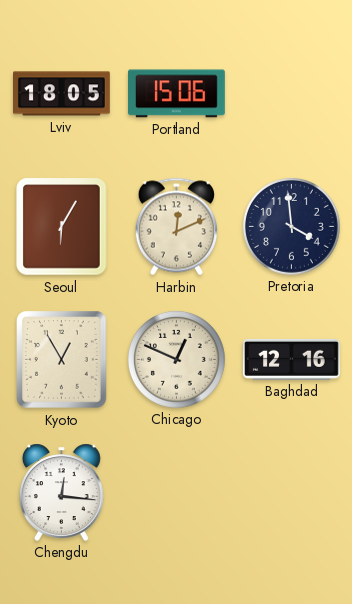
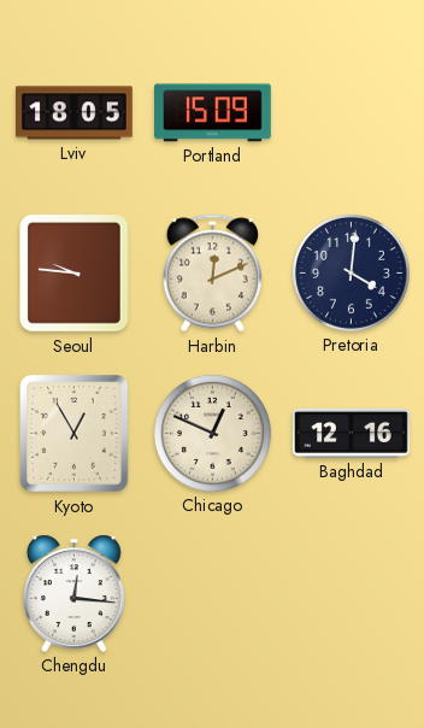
Portland: 15:06 -> 15:09
Seoul: 6:05 -> 9:46
Pretoria: 3:59 -> 4:01
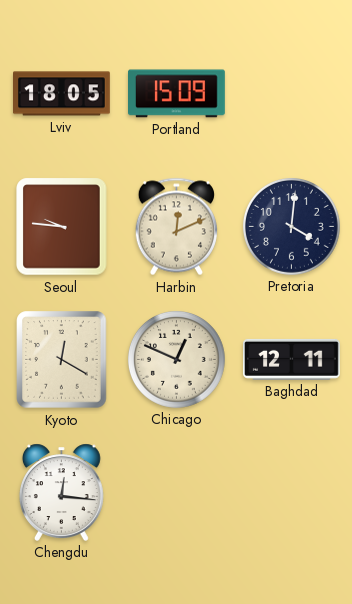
Kyoto: 12:55 -> 12:20
Baghdad: 12:16 -> 12:11
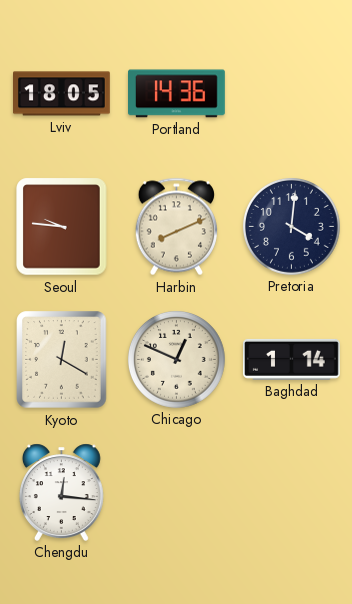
Portland: 15:09 -> 14:36
Harbin: 12:11 -> 8:11
Baghdad: 12:11 -> 1:14
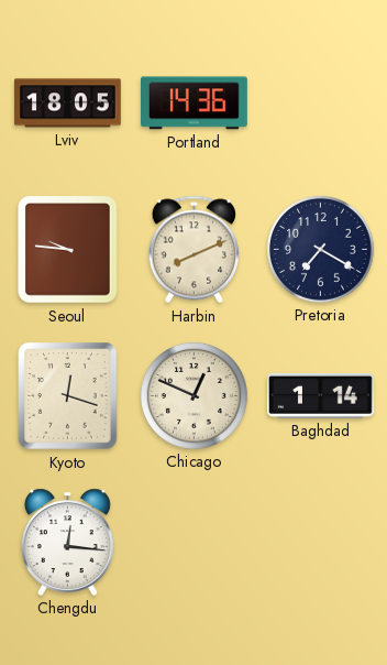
Pretoria: 4:01 -> 7:20
Kyoto: 12:20 -> 12:18
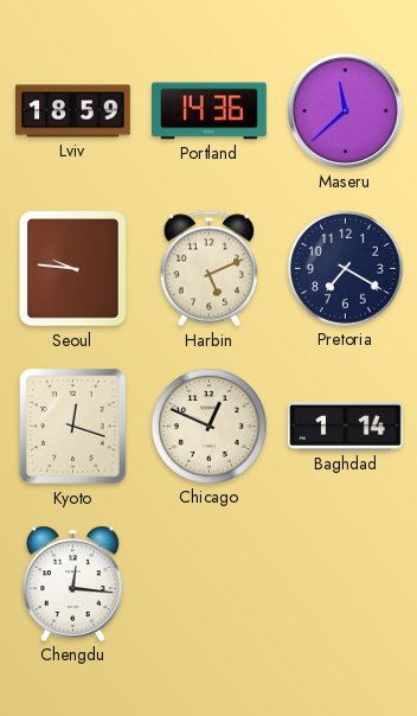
Lviv: 18:05 -> 18:59
Maseru: none -> 11:38
Harbin: 8:11 -> 5:11
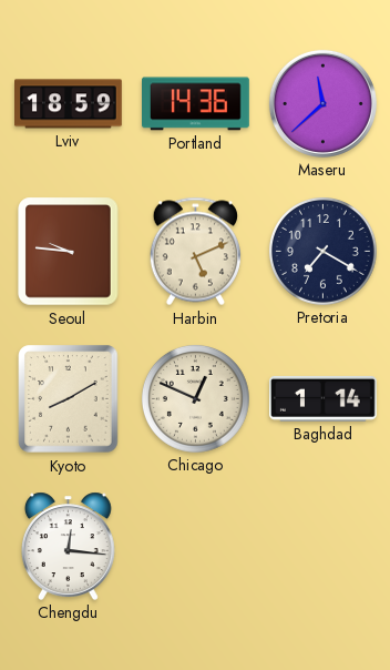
Kyoto: 12:18 -> 8:10
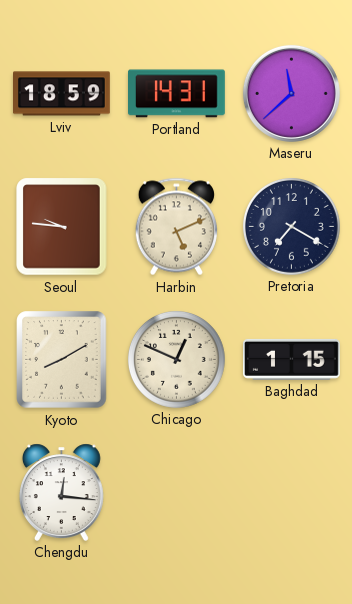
Portland: 14:36 -> 14:31
Baghdad: 1:14 -> 1:15
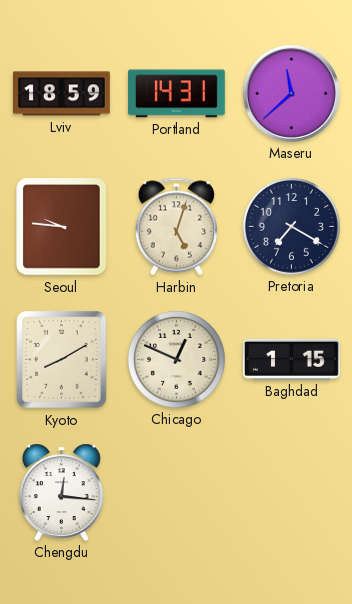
Harbin: 5:11 -> 5:03
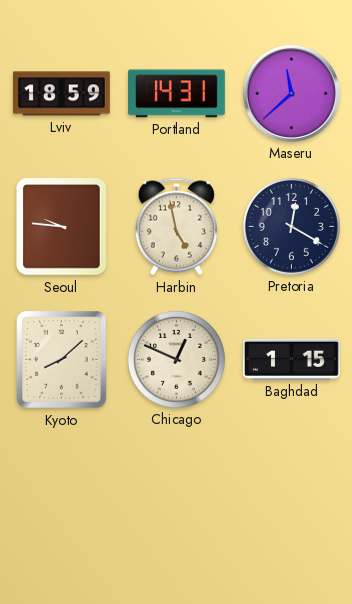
Harbin: 5:03 -> 4:58
Pretoria: 7:20 -> 12:20
Kyoto: 8:10 -> 8:08
Chengdu: 12:16 -> none
